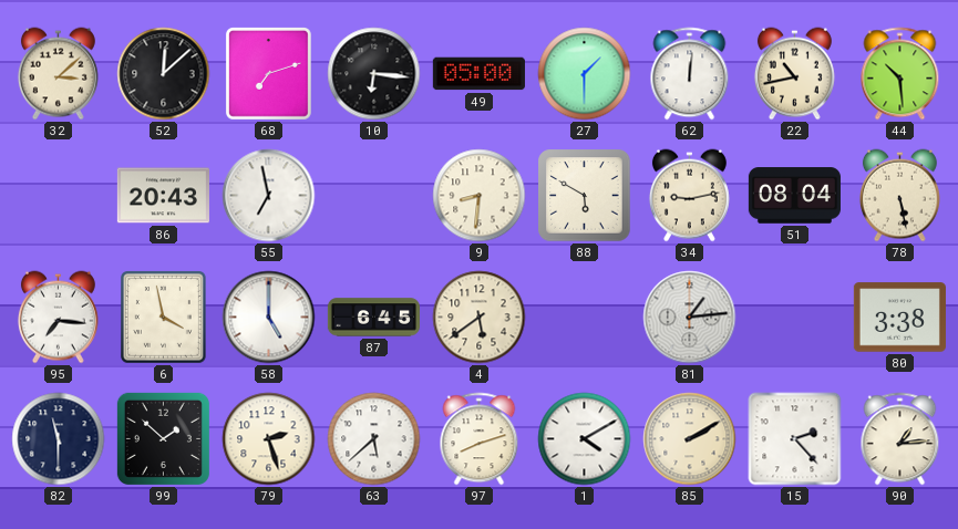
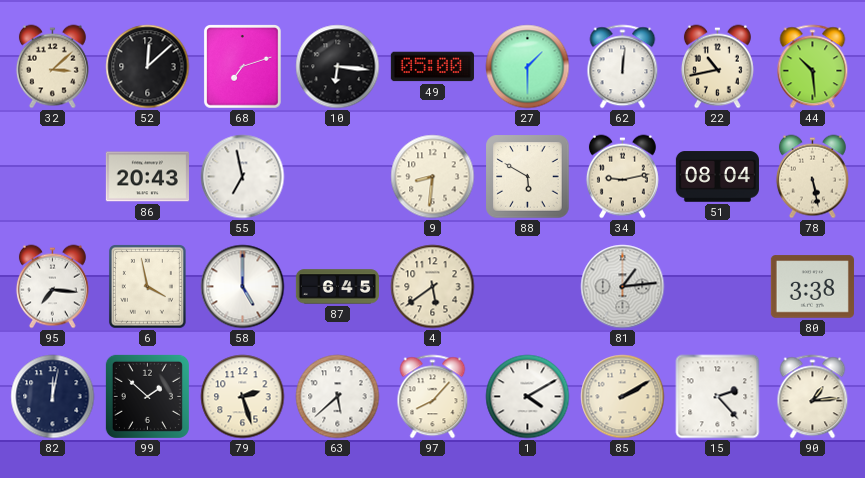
82: 11:30 -> 12:02
97: 8:12 -> 8:07
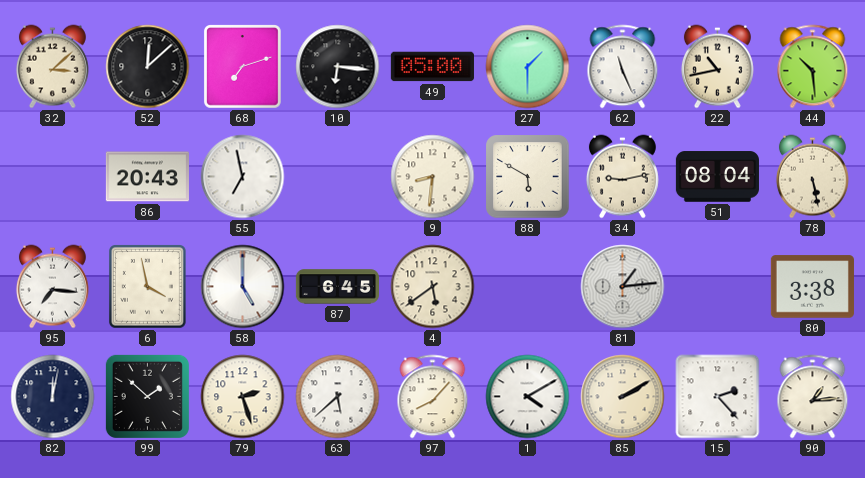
62: 12:01 -> 11:26
